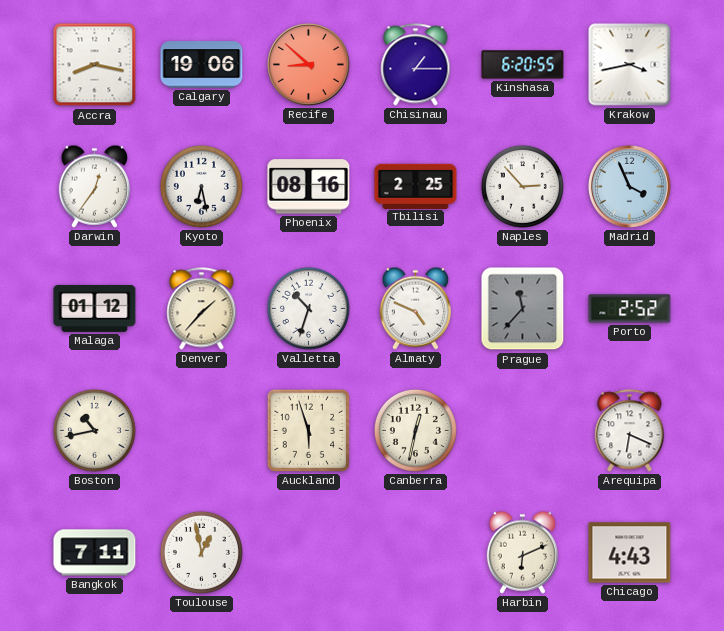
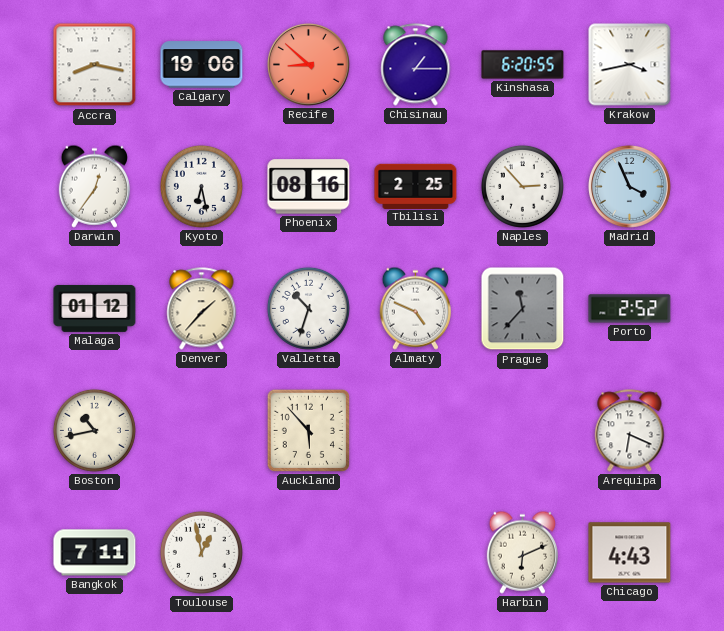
Auckland: 5:57 -> 5:53
Canberra: 12:32 -> none
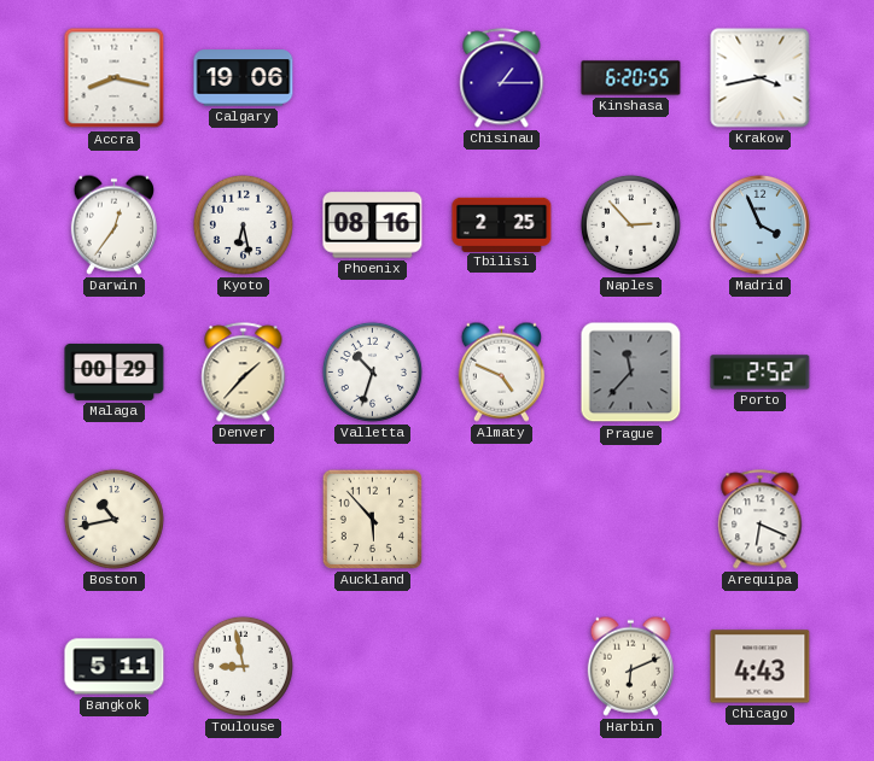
Recife: 8:52 -> none
Malaga: 01:12 -> 00:29
Bangkok: 7:11 -> 5:11
Toulouse: 12:58 -> 8:58
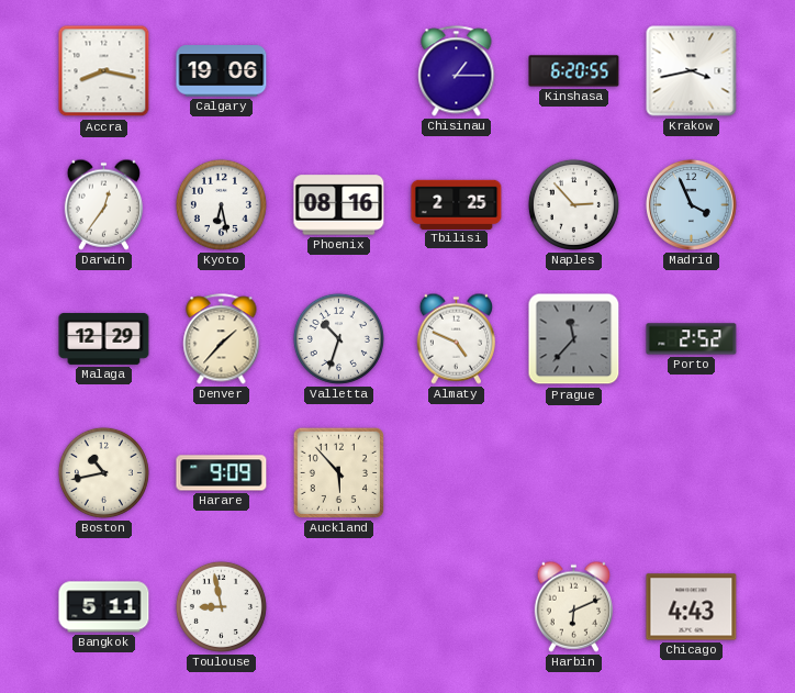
Malaga: 00:29 -> 12:29
Harare: none -> 9:09
Arequipa: 6:19 -> none
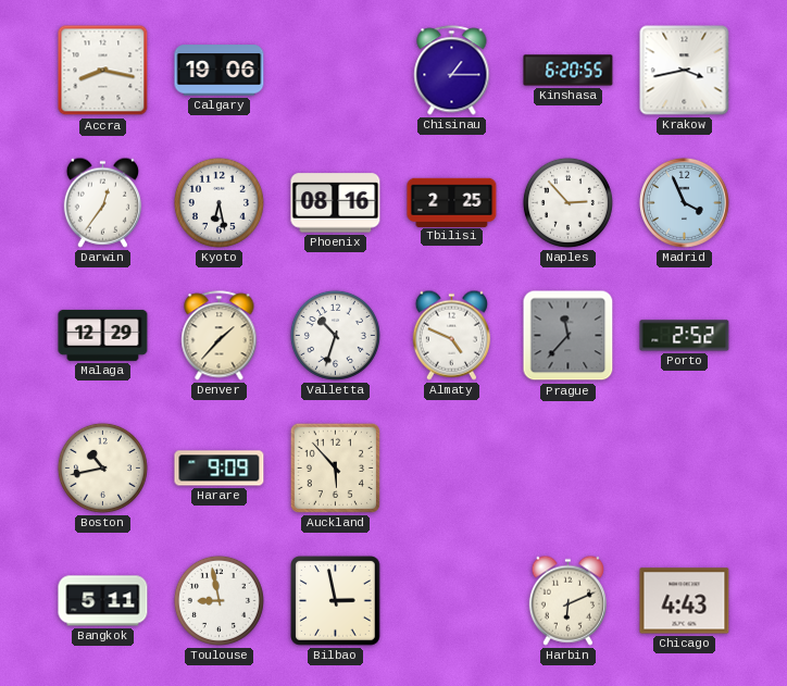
Bilbao: none -> 2:58
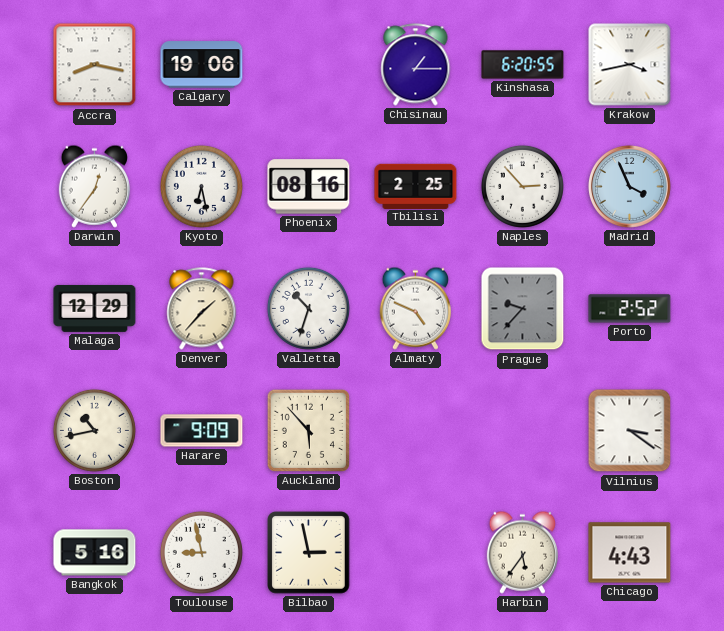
Prague: 11:37 -> 9:37
Vilnius: none -> 3:21
Bangkok: 5:11 -> 5:16
Harbin: 6:11 -> 5:36
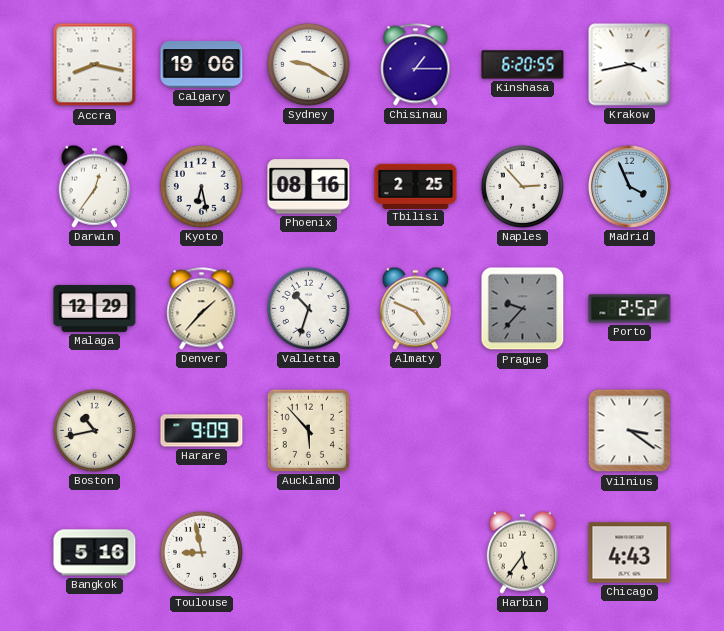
Sydney: none -> 9:20
Bilbao: 2:58 -> none
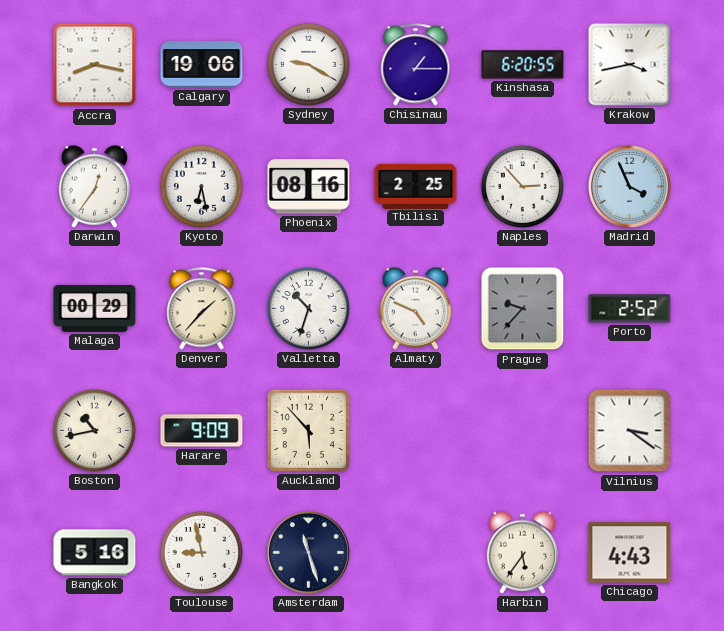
Malaga: 12:29 -> 00:29
Amsterdam: none -> 11:27
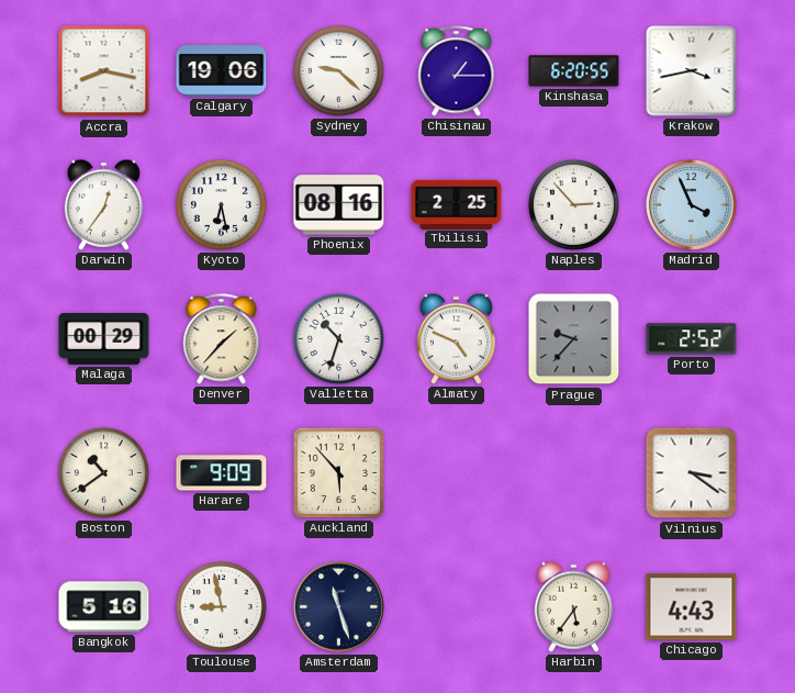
Sydney: 9:20 -> 9:22
Boston: 10:43 -> 10:39
